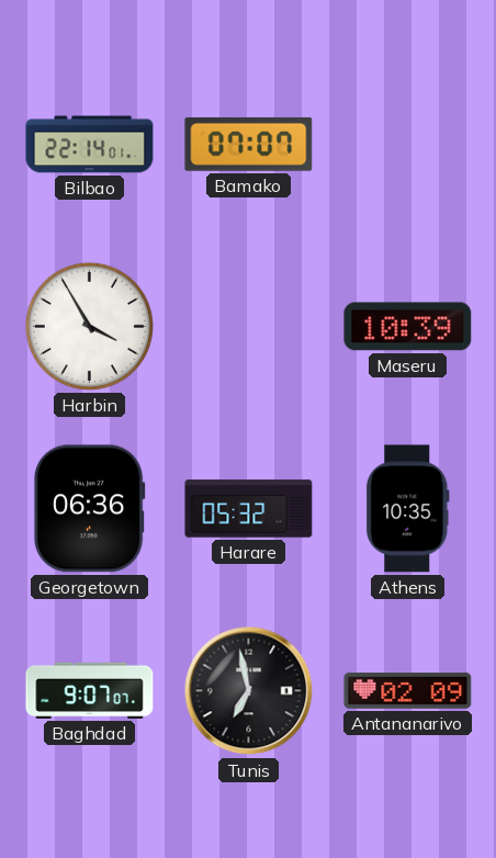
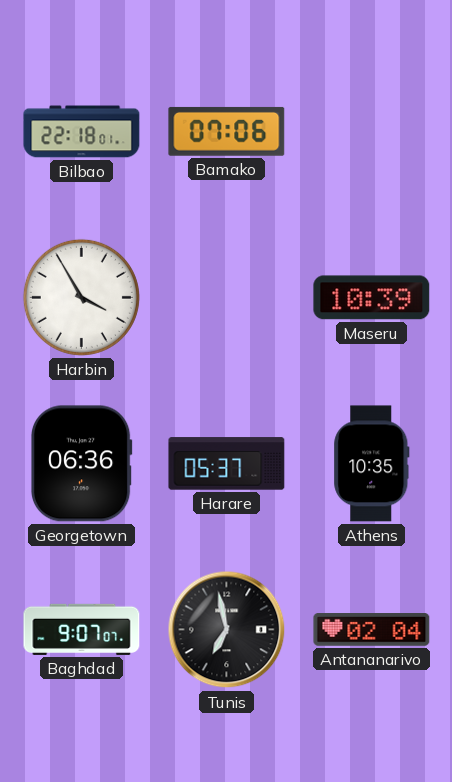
Bilbao: 22:14 -> 22:18
Bamako: 07:07 -> 07:06
Harare: 05:32 -> 05:37
Antananarivo: 02:09 -> 02:04
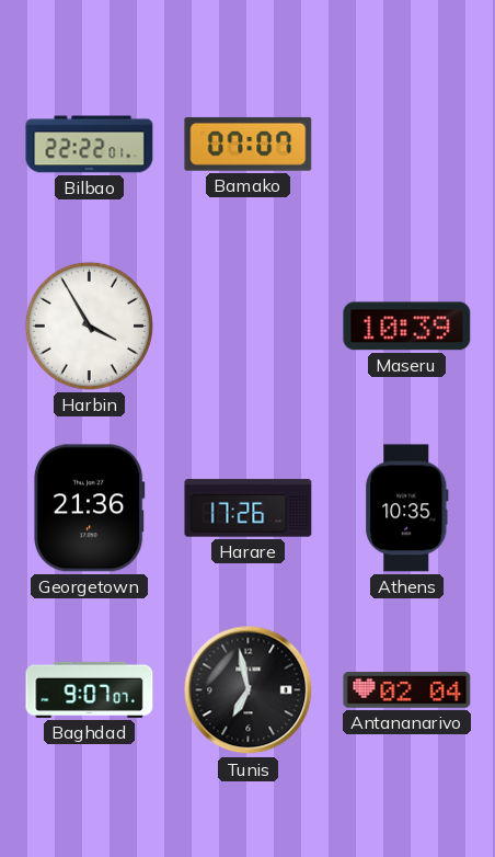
Bilbao: 22:18 -> 22:22
Bamako: 07:06 -> 07:07
Georgetown: 06:36 -> 21:36
Harare: 05:37 -> 17:26
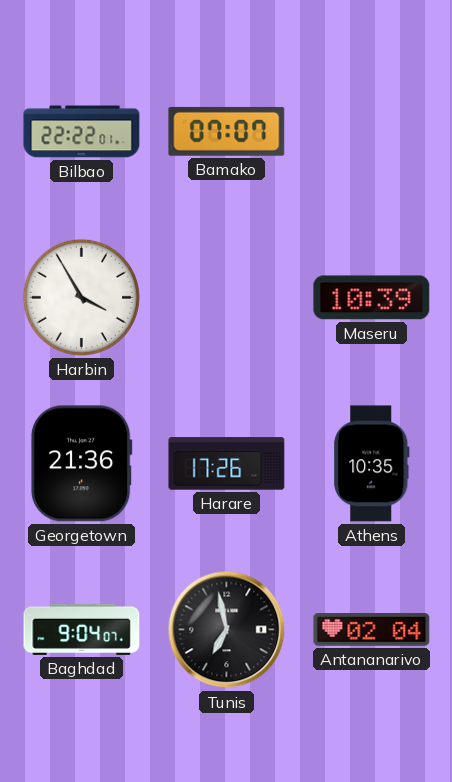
Baghdad: 9:07 -> 9:04
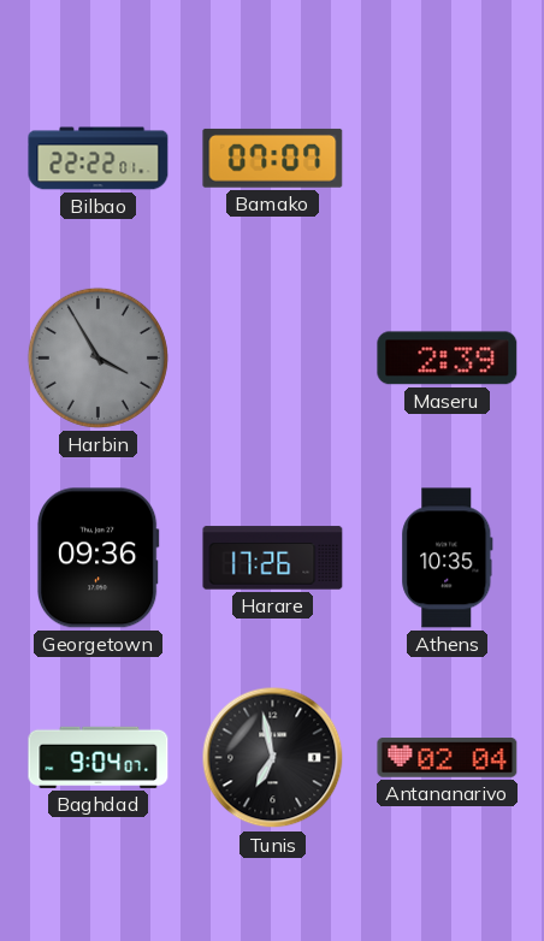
Harbin dial: white -> grey
Maseru: 10:39 -> 2:39
Georgetown: 21:36 -> 09:36
